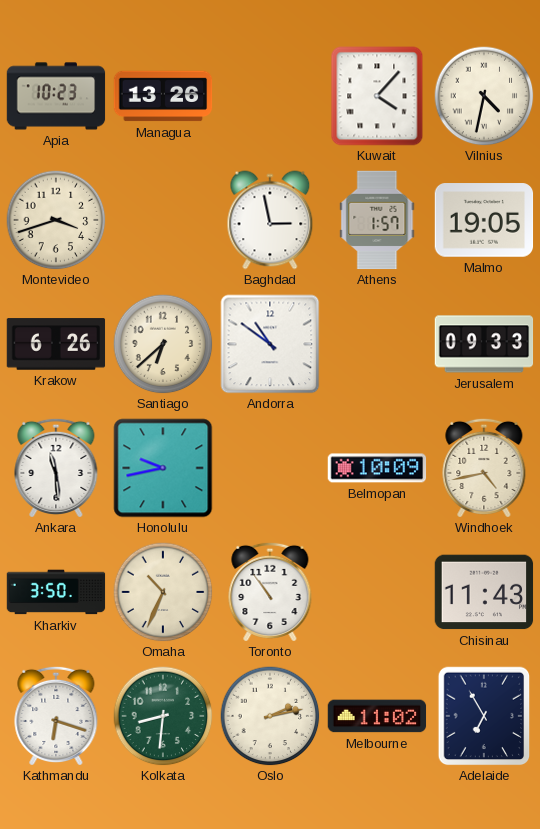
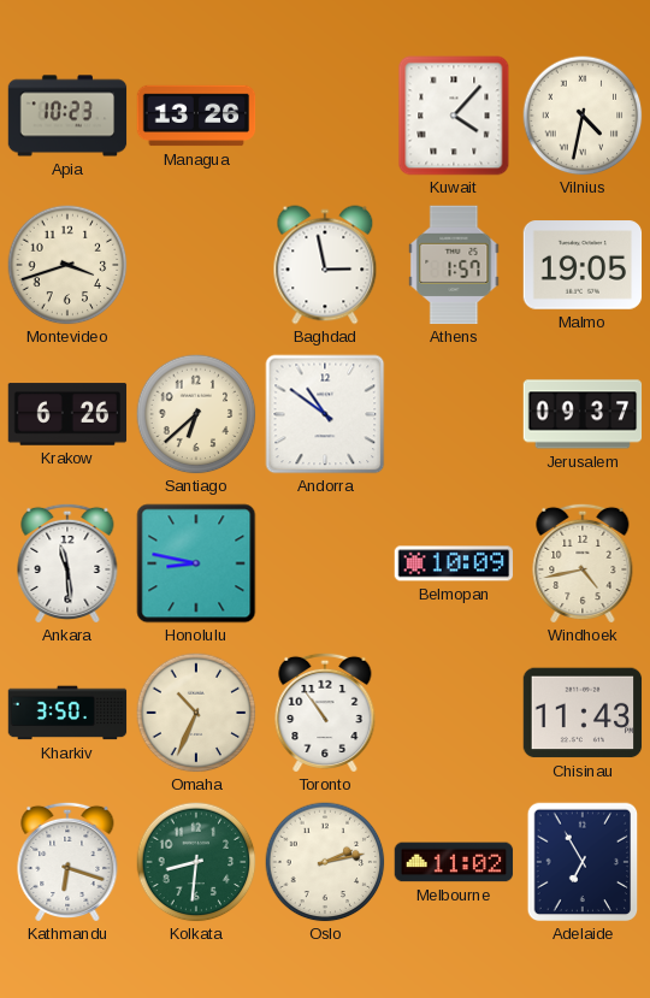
Jerusalem: 09:33 -> 09:37
Honolulu: 9:43 -> 8:47
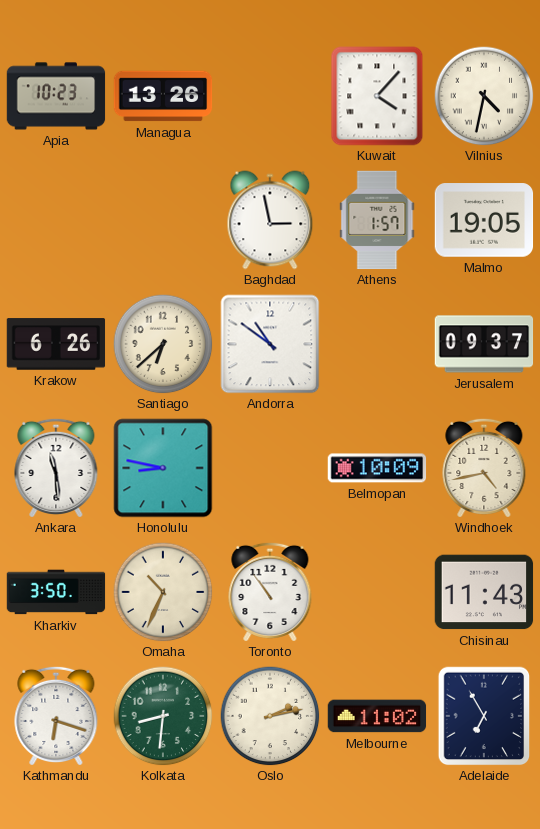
Montevideo: 3:42 -> none
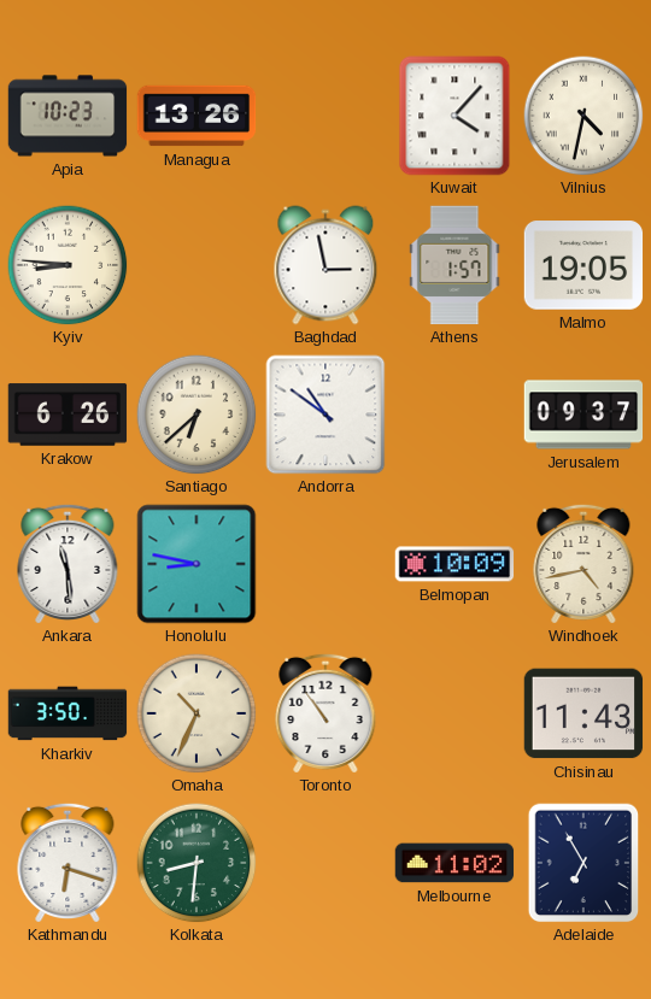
Kyiv: none -> 8:46
Oslo: 2:13 -> none
